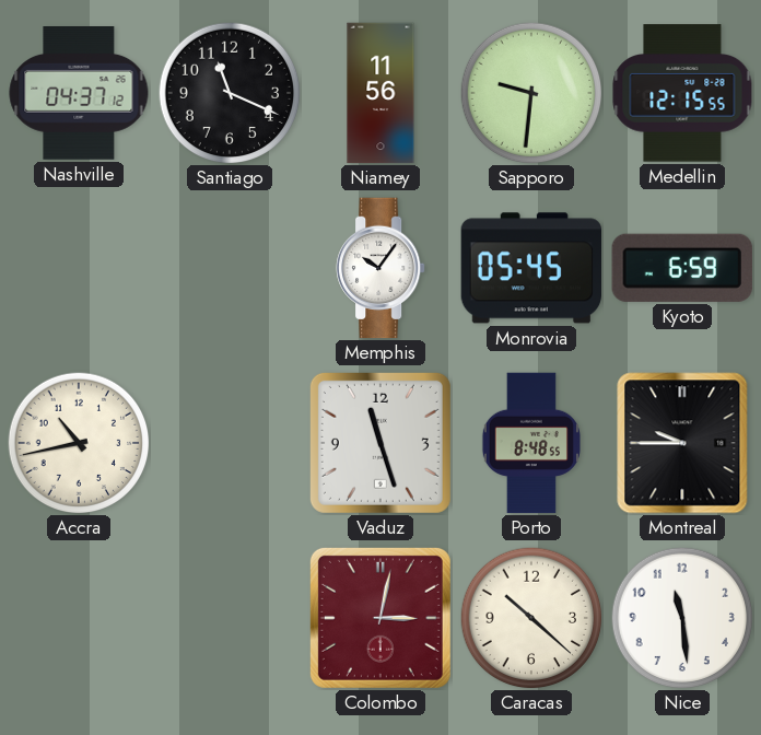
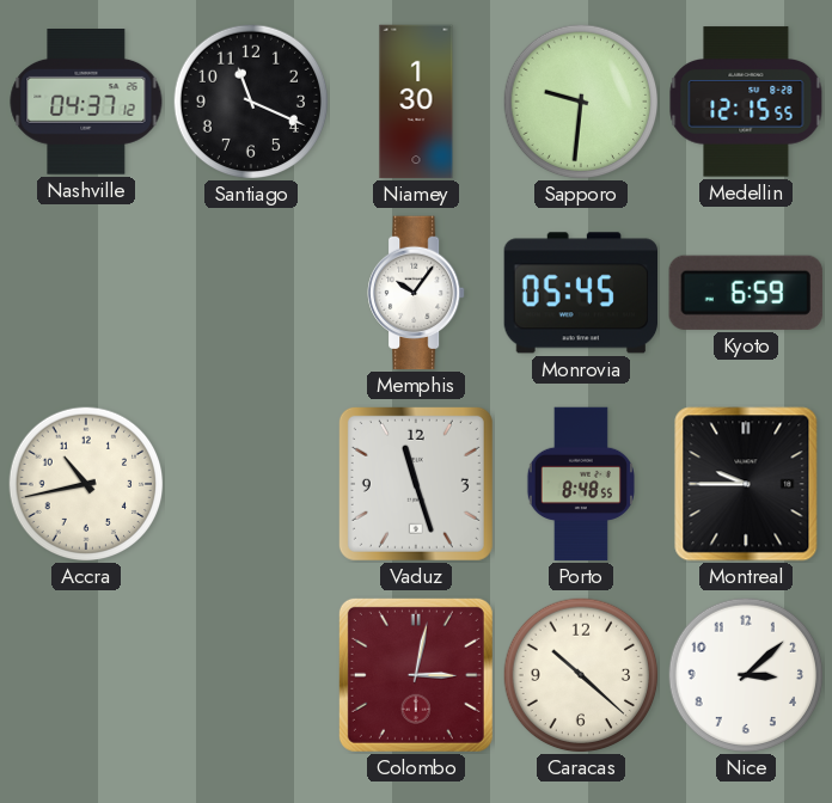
Niamey: 11:56 -> 1:30
Nice: 11:29 -> 3:08
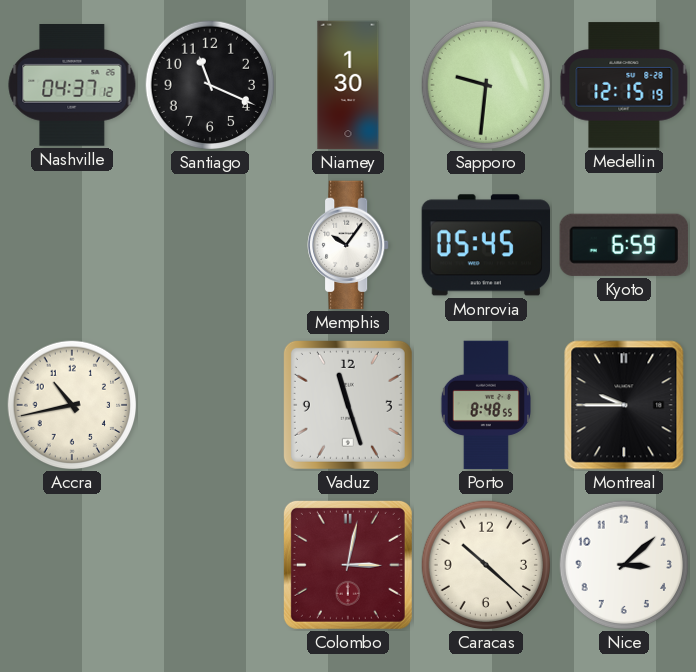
Medellin: 12:15:55 -> 12:15:19
